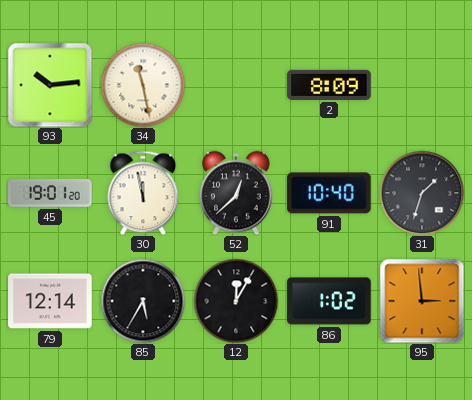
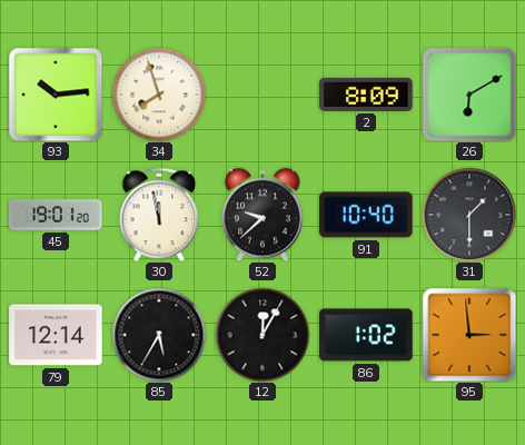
34: 11:28 -> 7:57
26: none -> 6:10
52: 12:38 -> 9:38
31: 1:33 -> 1:30
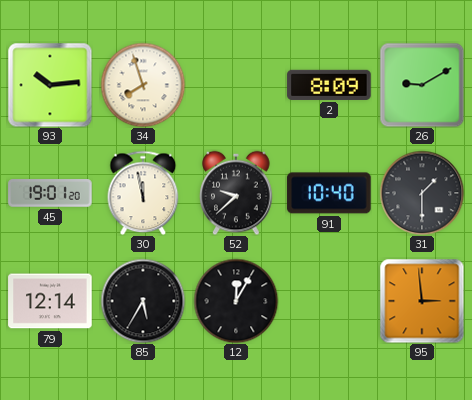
26: 6:10 -> 9:10
86: 1:02 -> none
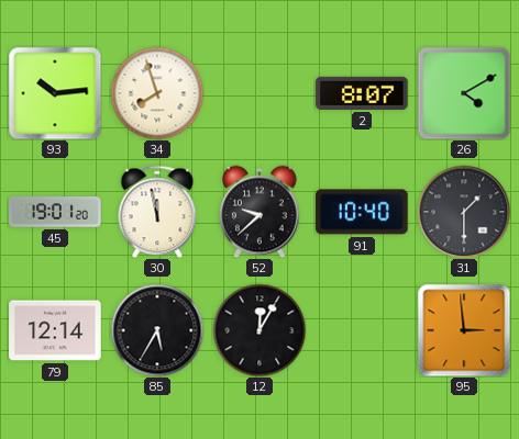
2: 8:09 -> 8:07
26: 9:10 -> 4:10
